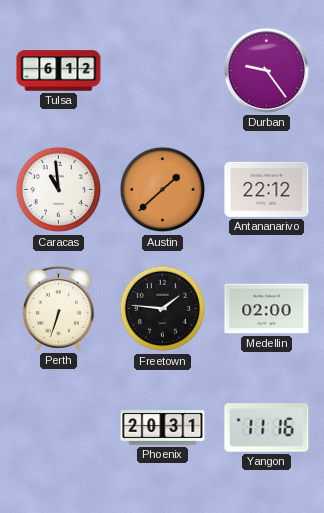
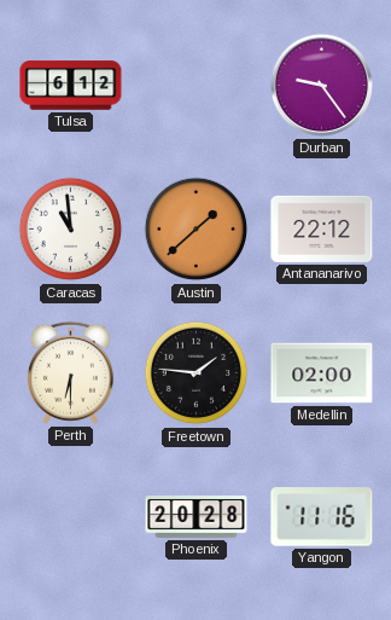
Perth: 6:33 -> 6:30
Phoenix: 20:31 -> 20:28
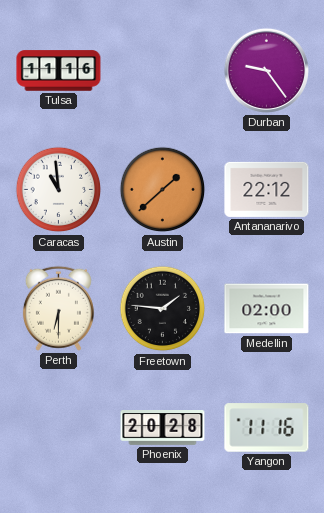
Tulsa: 6:12 -> 11:16
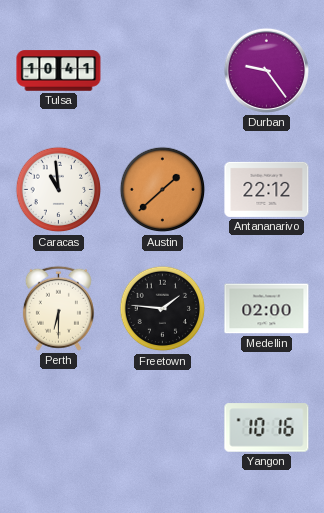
Tulsa: 11:16 -> 10:41
Phoenix: 20:28 -> none
Yangon: 11:16 -> 10:16
